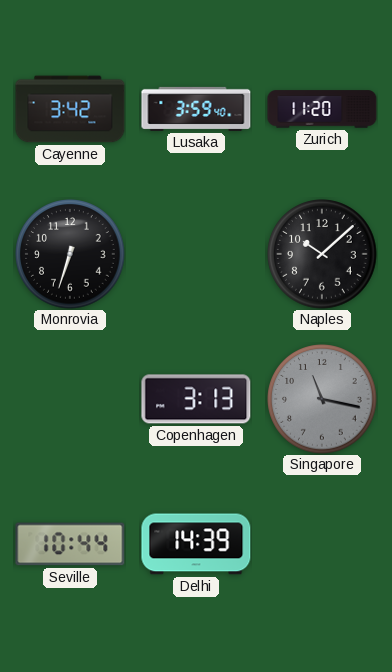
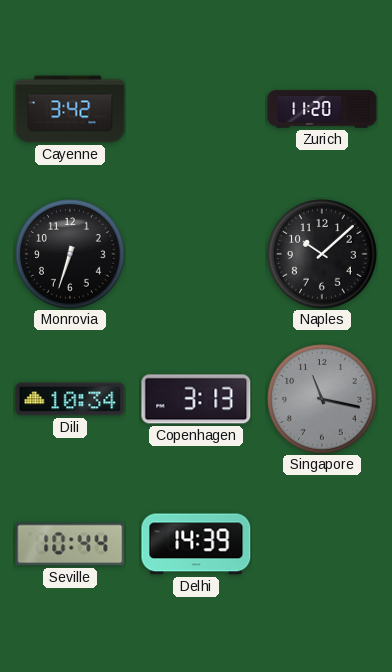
Lusaka: 3:59 -> none
Dili: none -> 10:34
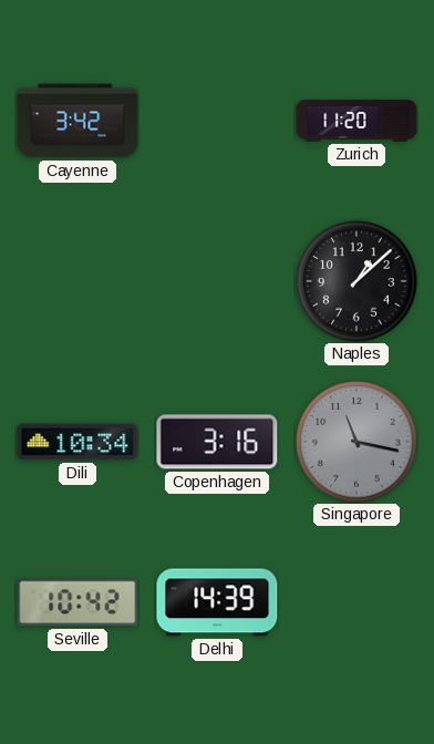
Monrovia: 6:33 -> none
Naples: 10:08 -> 1:08
Copenhagen: 3:13 -> 3:16
Seville: 10:44 -> 10:42
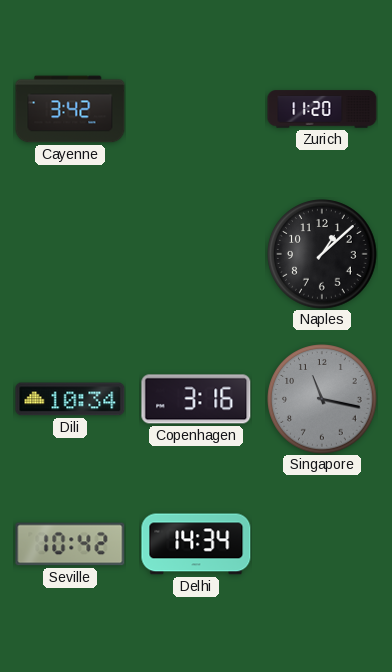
Delhi: 14:39 -> 14:34
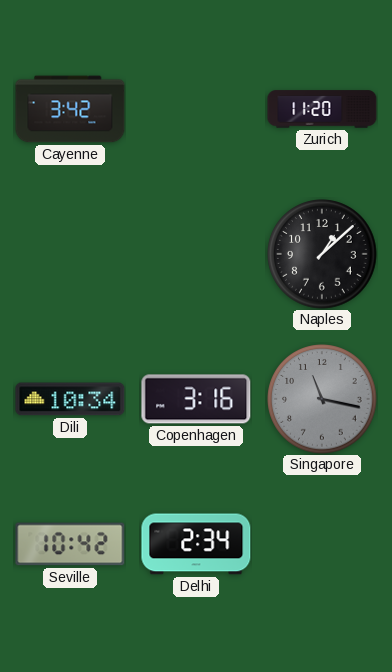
Delhi: 14:34 -> 2:34
